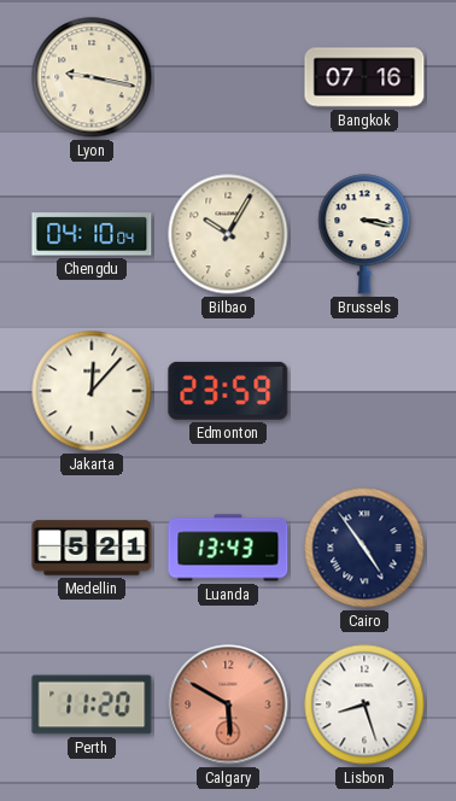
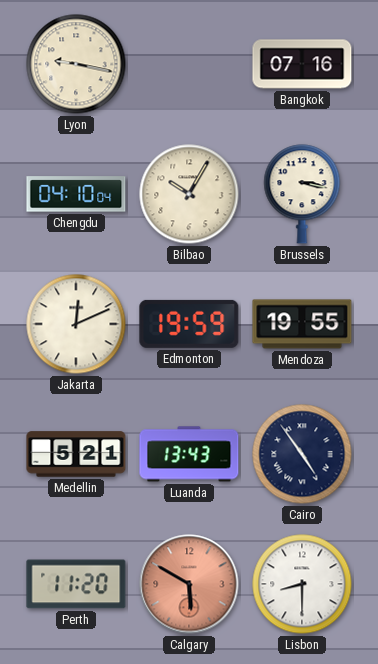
Jakarta: 12:07 -> 12:11
Edmonton: 23:59 -> 19:59
Mendoza: none -> 19:55
Lisbon: 8:27 -> 8:30
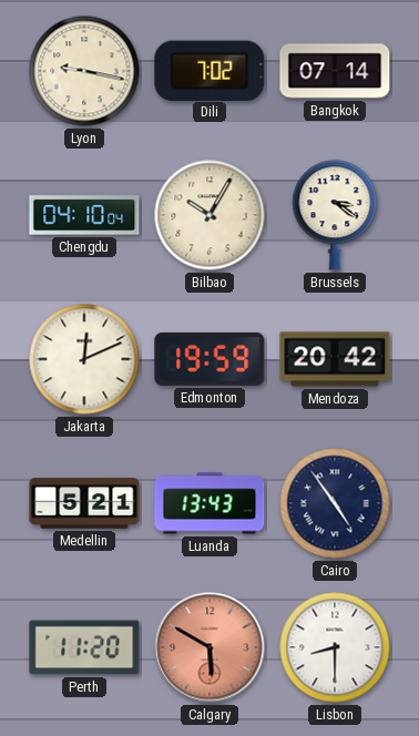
Dili: none -> 7:02
Bangkok: 07:16 -> 07:14
Brussels: 3:17 -> 3:21
Mendoza: 19:55 -> 20:42
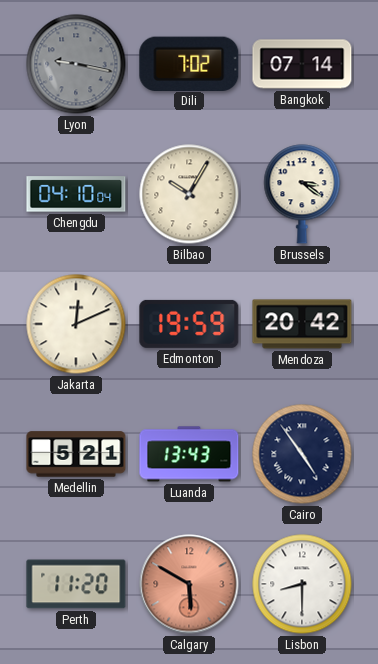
Lyon dial: cream -> grey
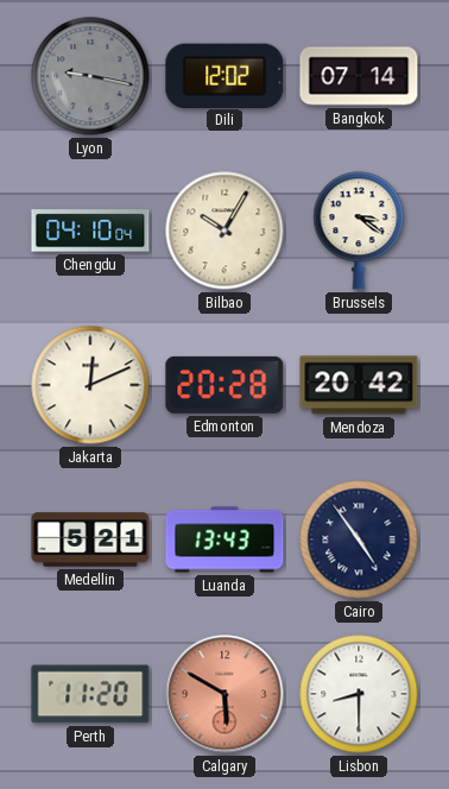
Dili: 7:02 -> 12:02
Edmonton: 19:59 -> 20:28
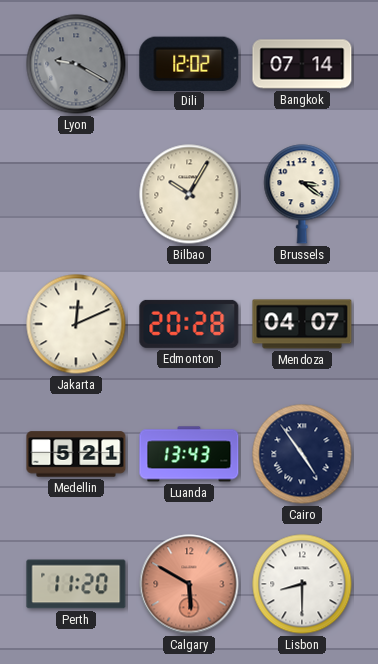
Lyon: 9:17 -> 9:20
Chengdu: 04:10 -> none
Mendoza: 20:42 -> 04:07
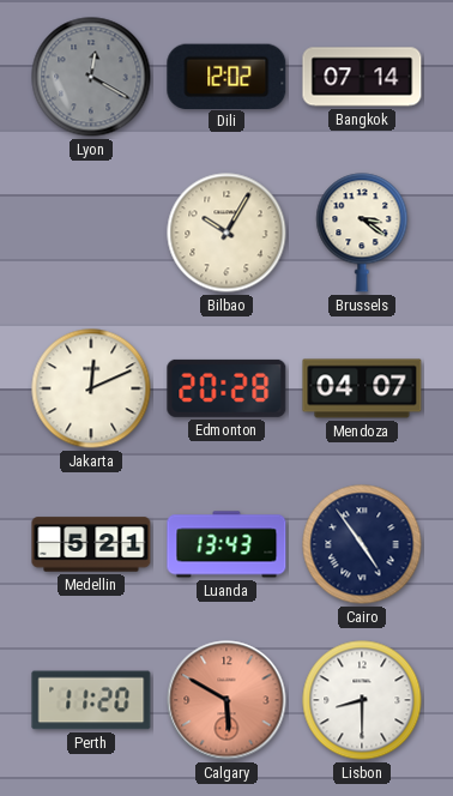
Lyon: 9:20 -> 12:20
